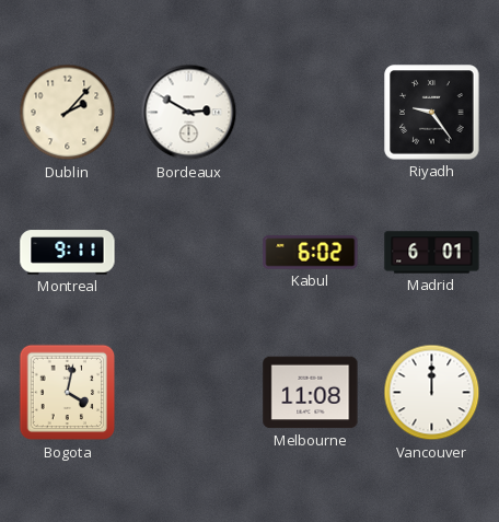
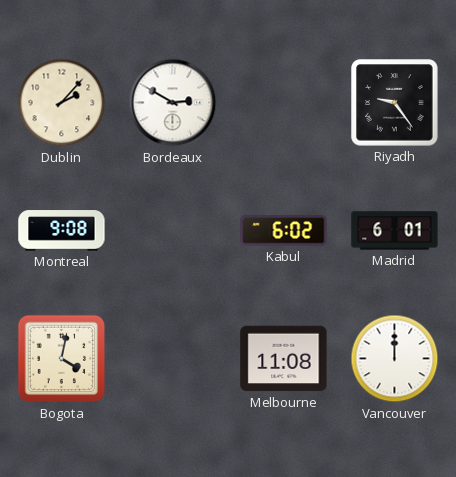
Montreal: 9:11 -> 9:08
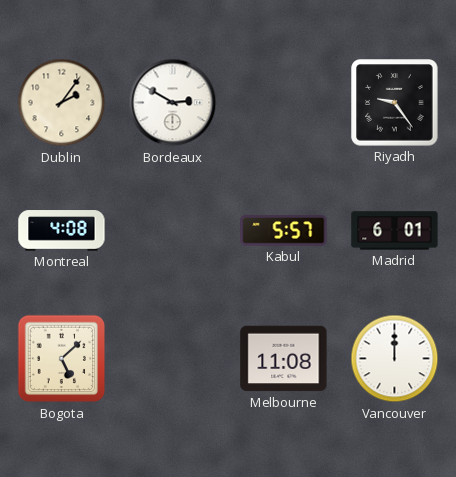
Dublin: 2:07 -> 2:06
Montreal: 9:08 -> 4:08
Kabul: 6:02 -> 5:57
Bogota: 4:02 -> 5:08
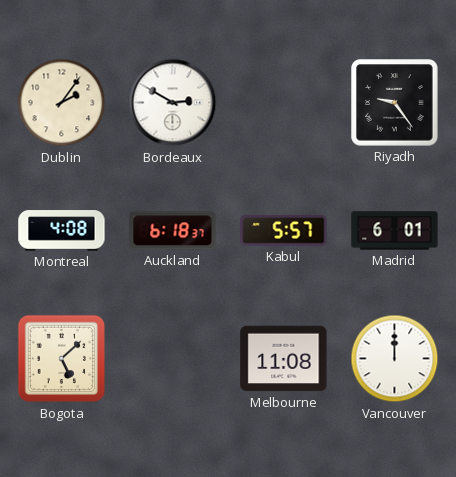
Auckland: none -> 6:18
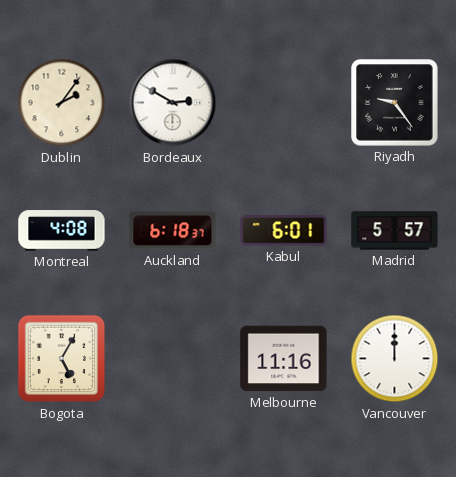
Kabul: 5:57 -> 6:01
Madrid: 6:01 -> 5:57
Bogota: 5:08 -> 5:05
Melbourne: 11:08 -> 11:16
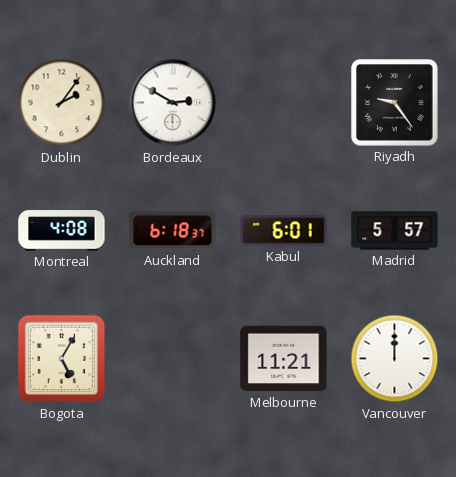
Melbourne: 11:16 -> 11:21
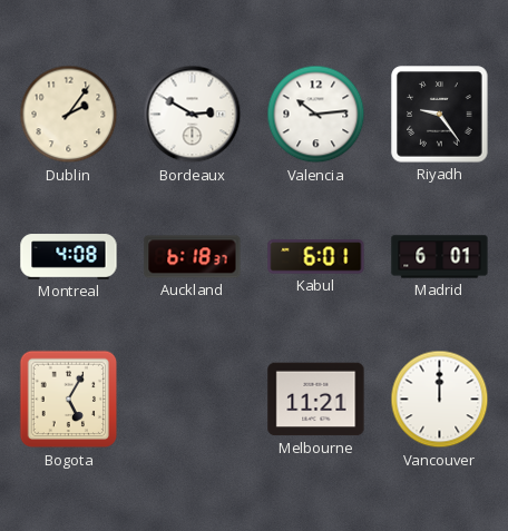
Valencia: none -> 10:14
Madrid: 5:57 -> 6:01
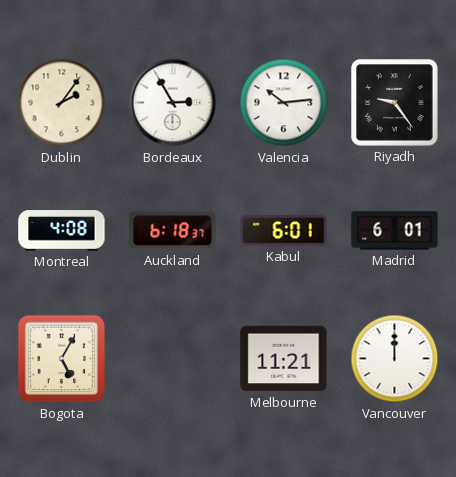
Bordeaux: 2:50 -> 2:55
